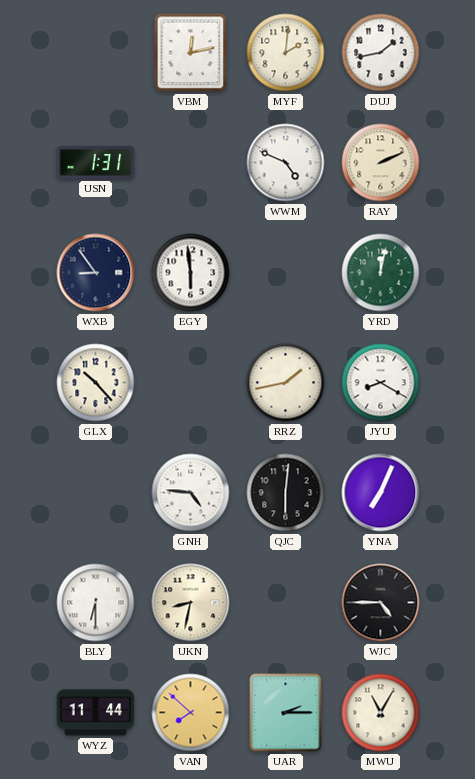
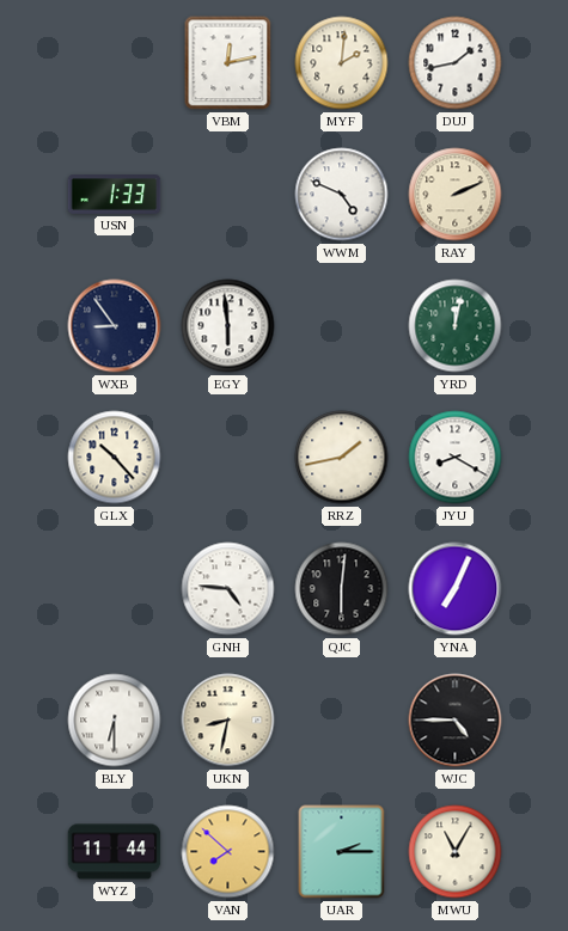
USN: 1:31 -> 1:33
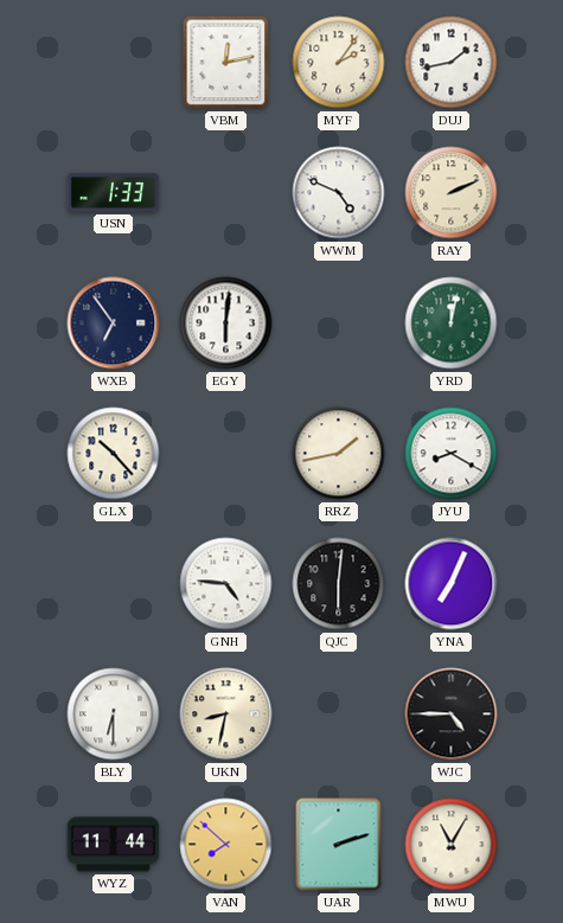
MYF: 2:01 -> 2:06
WXB: 8:54 -> 6:54
EGY: 5:59 -> 6:01
UAR: 2:15 -> 2:12
